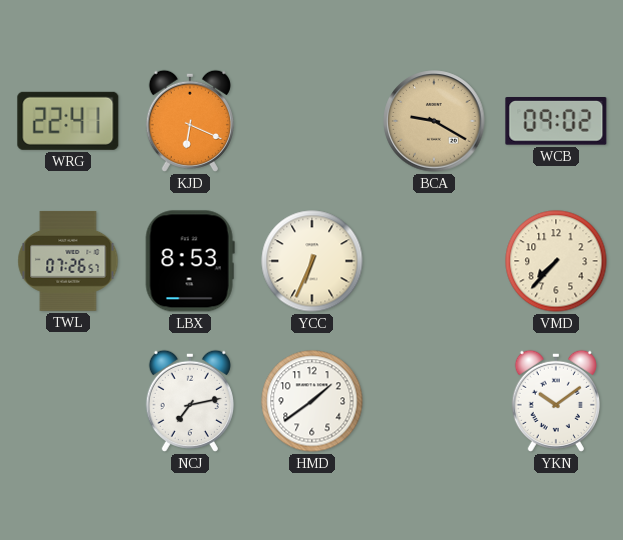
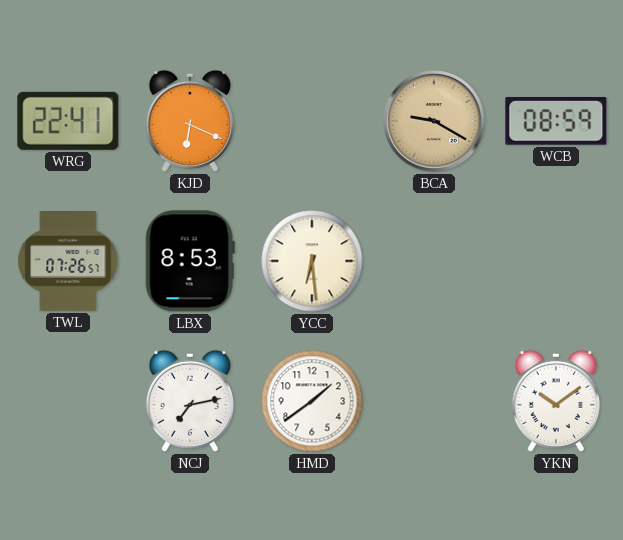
WCB: 09:02 -> 08:59
YCC: 6:34 -> 6:29
VMD: 7:37 -> none
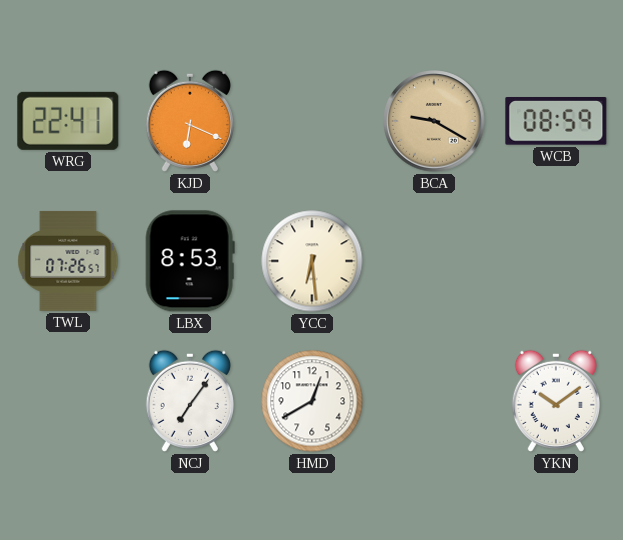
NCJ: 7:13 -> 7:06
HMD: 1:39 -> 12:40
